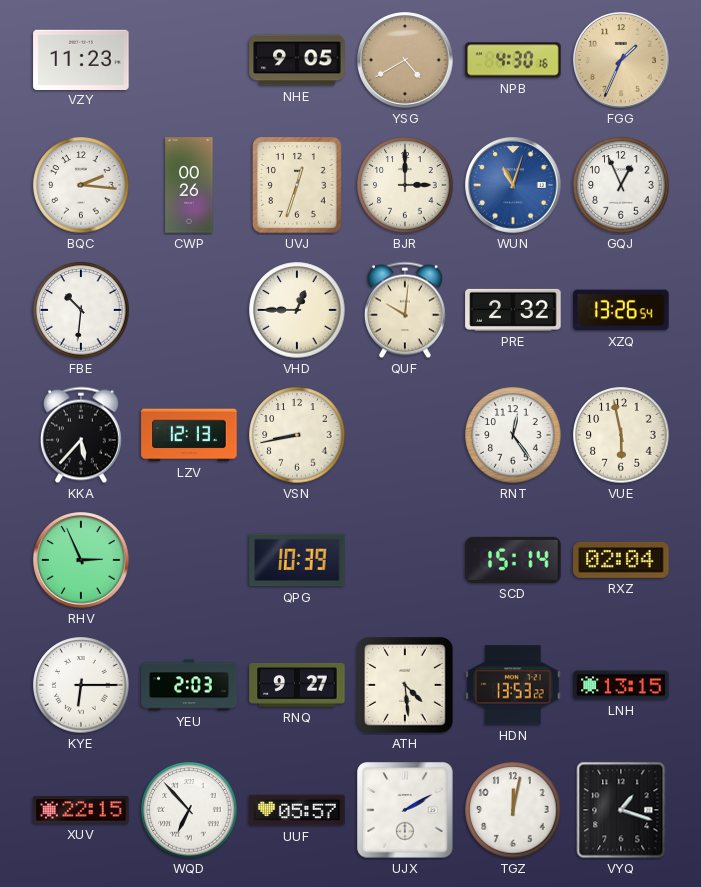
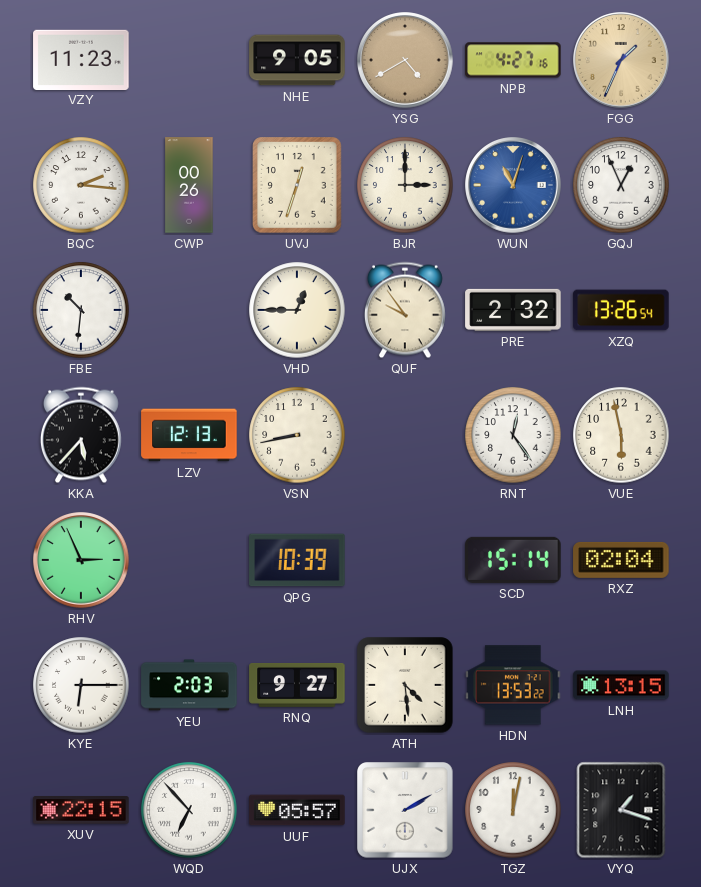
NPB: 4:30 -> 4:27
QUF: 10:01 -> 9:54
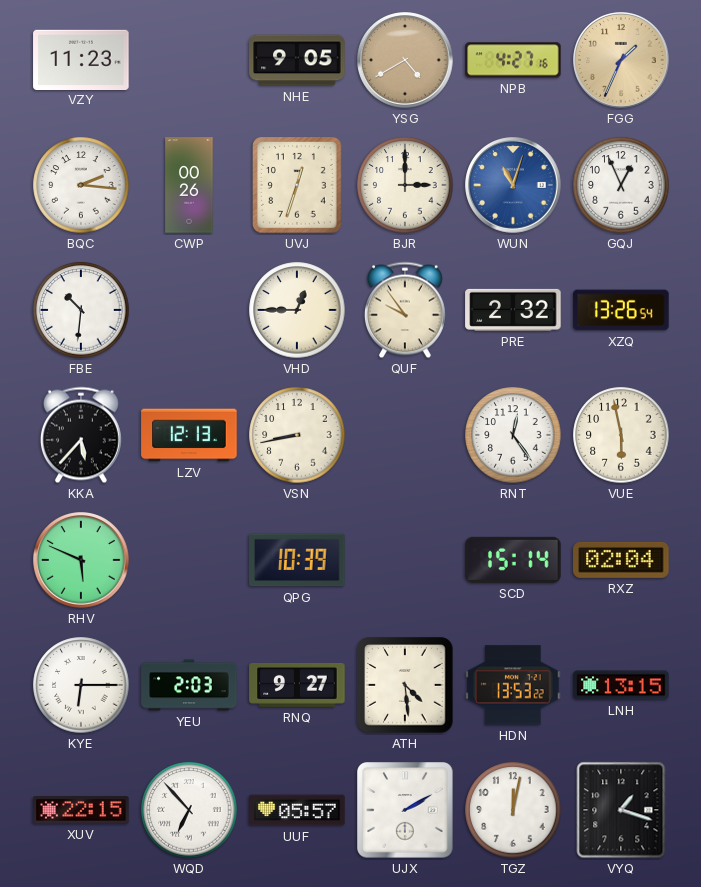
RHV: 2:56 -> 5:49
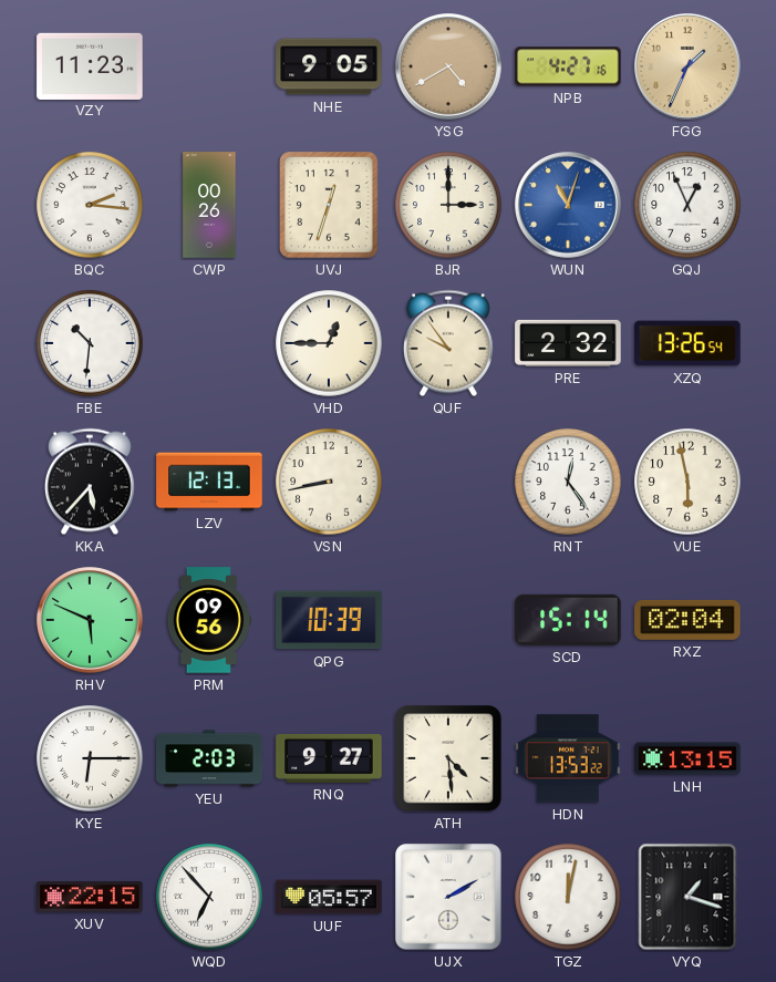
PRM: none -> 09:56
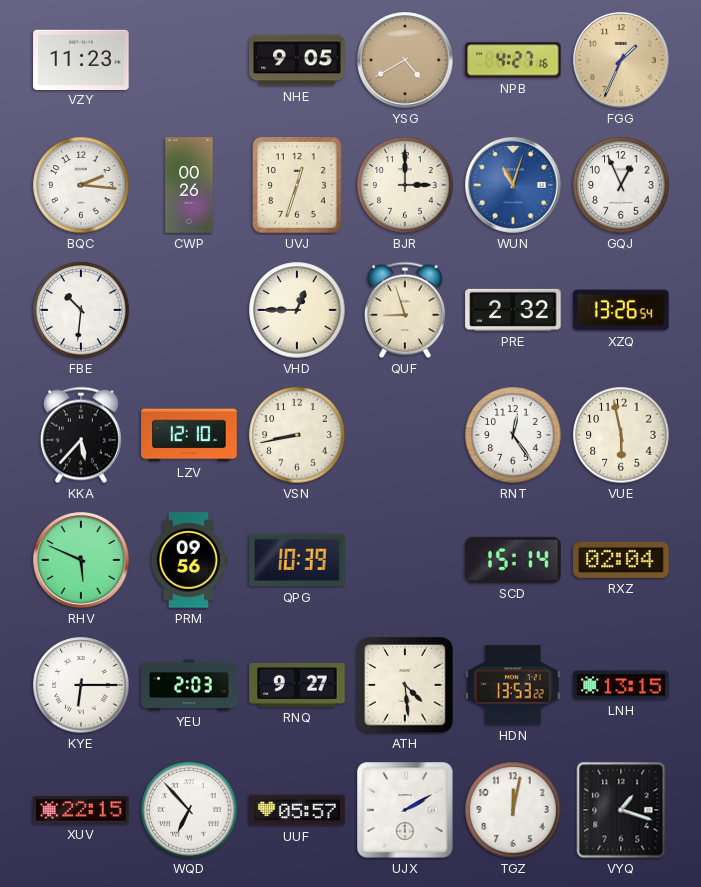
QUF: 9:54 -> 8:57
LZV: 12:13 -> 12:10
